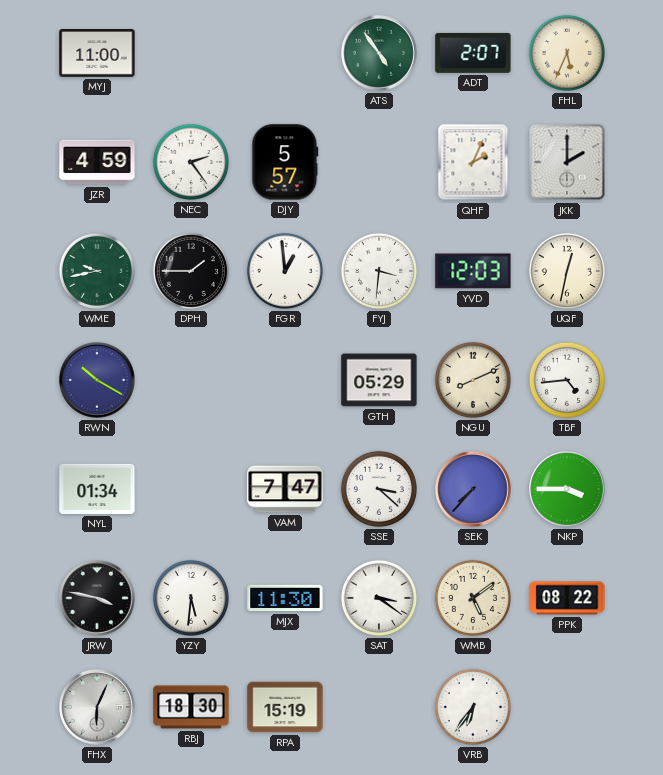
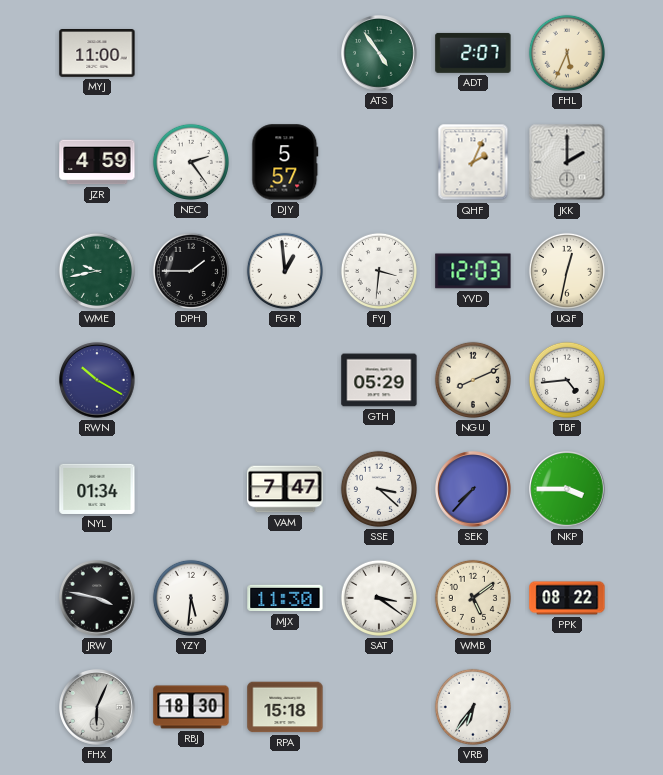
RPA: 15:19 -> 15:18
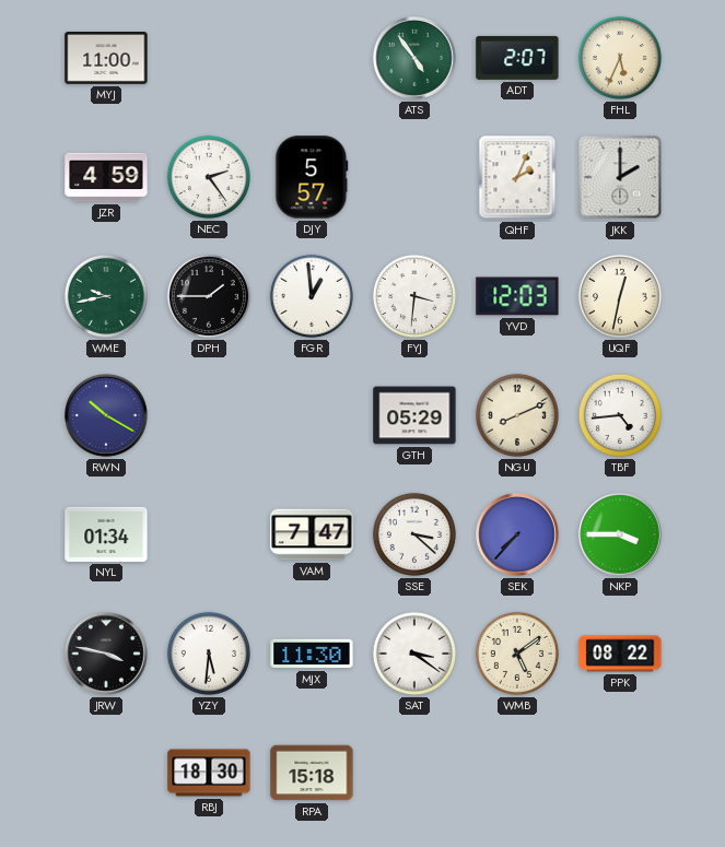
FHX: 6:04 -> none
VRB: 6:36 -> none
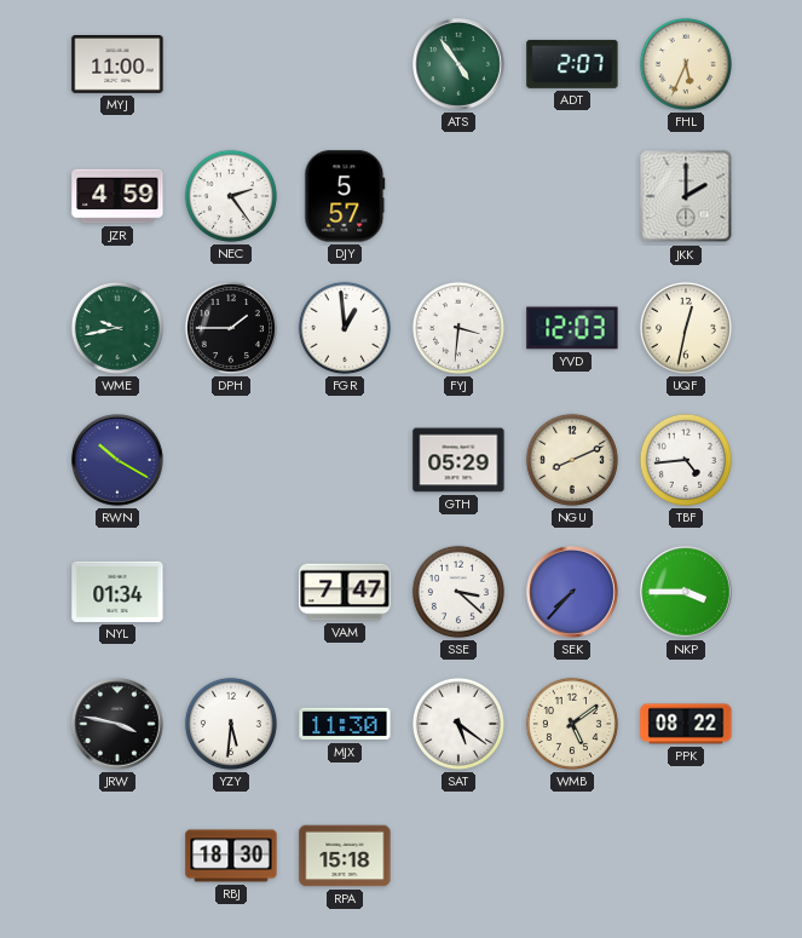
QHF: 2:04 -> none
SAT: 3:21 -> 5:21
